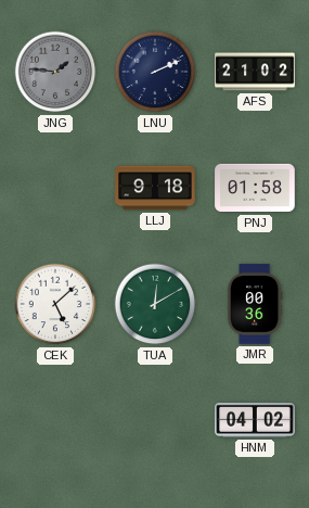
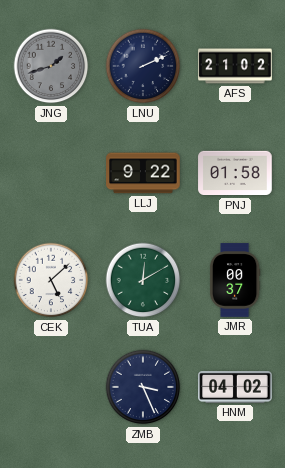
JNG: 1:46 -> 1:42
LLJ: 9:18 -> 9:22
JMR: 00:36 -> 00:37
ZMB: none -> 3:26
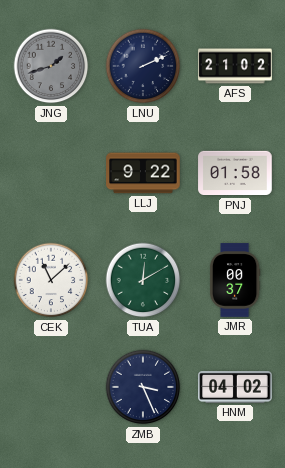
CEK: 5:08 -> 11:08
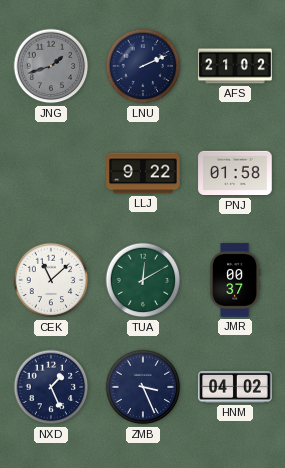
NXD: none -> 1:26
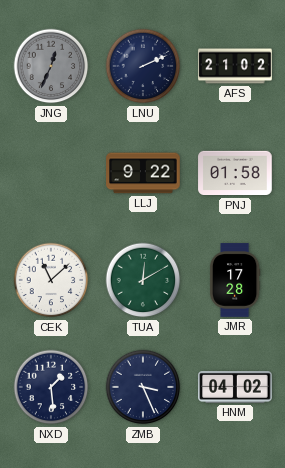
JNG: 1:42 -> 12:34
JMR: 00:37 -> 17:28
NXD: 1:26 -> 1:29
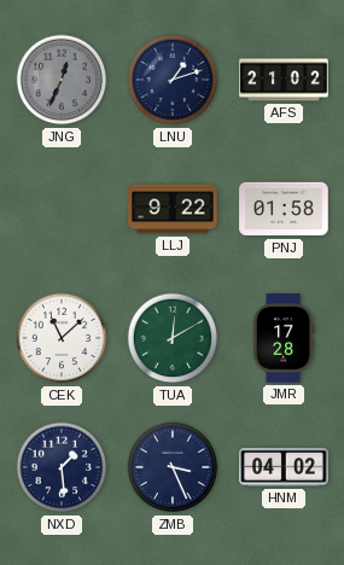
LNU: 2:11 -> 1:12
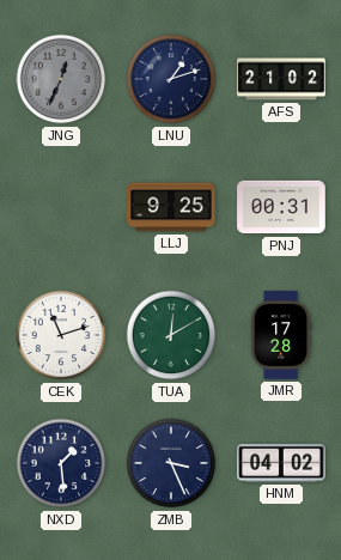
LLJ: 9:22 -> 9:25
PNJ: 01:58 -> 00:31
CEK: 11:08 -> 11:12
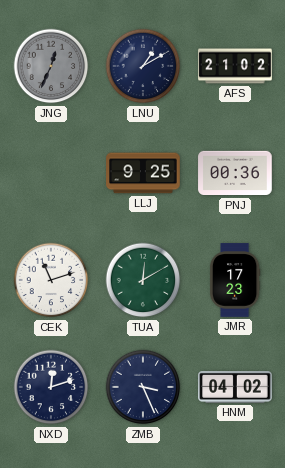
LNU: 1:12 -> 1:10
PNJ: 00:31 -> 00:36
JMR: 17:28 -> 17:23
NXD: 1:29 -> 12:12
